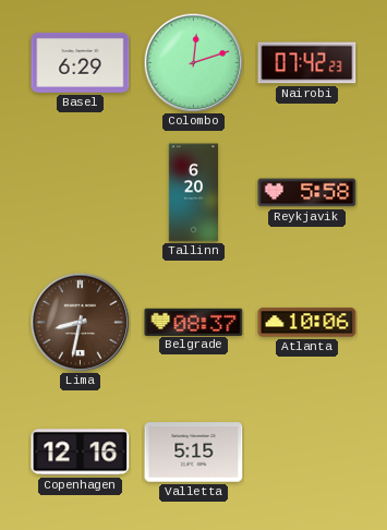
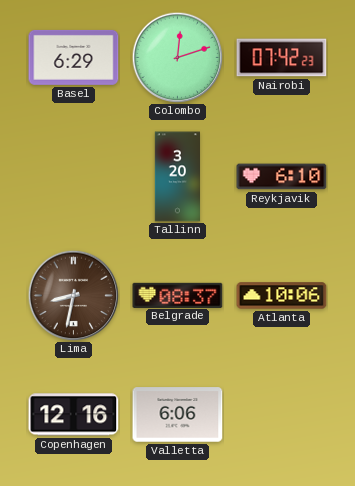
Tallinn: 6:20 -> 3:20
Reykjavik: 5:58 -> 6:10
Valletta: 5:15 -> 6:06
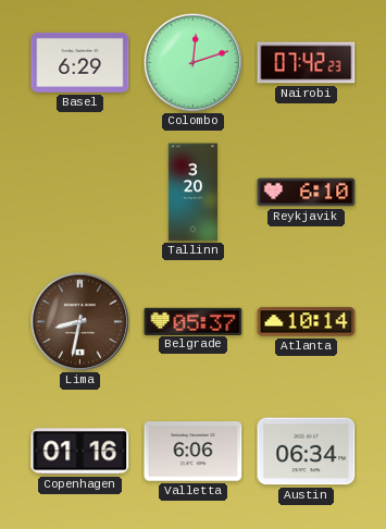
Belgrade: 08:37 -> 05:37
Atlanta: 10:06 -> 10:14
Copenhagen: 12:16 -> 01:16
Austin: none -> 06:34
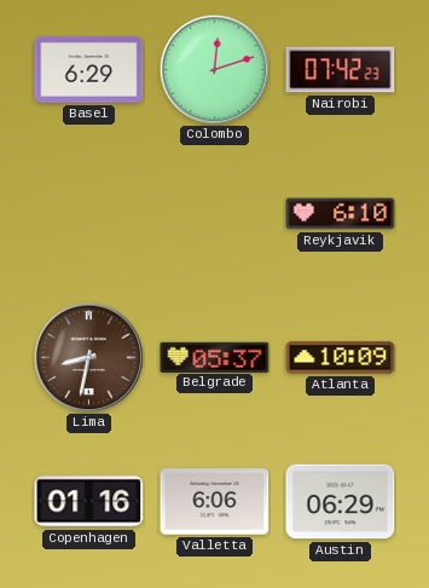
Tallinn: 3:20 -> none
Atlanta: 10:14 -> 10:09
Austin: 06:34 -> 06:29
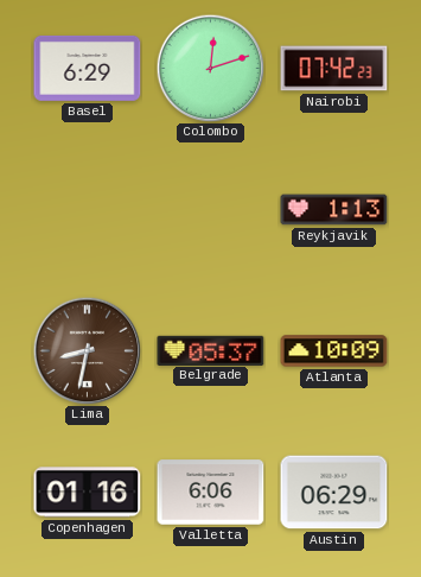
Reykjavik: 6:10 -> 1:13
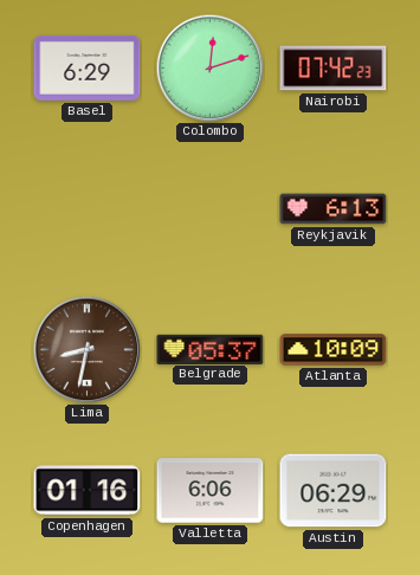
Reykjavik: 1:13 -> 6:13
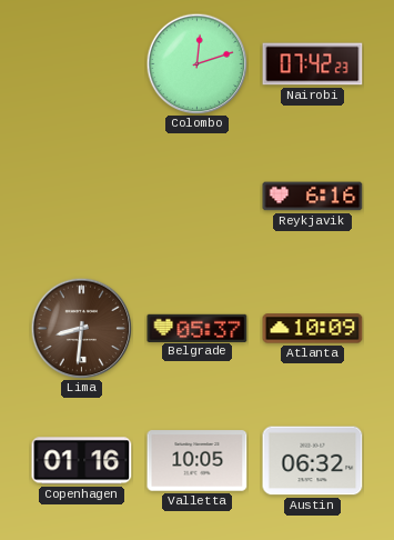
Basel: 6:29 -> none
Reykjavik: 6:13 -> 6:16
Lima: 8:32 -> 8:31
Valletta: 6:06 -> 10:05
Austin: 06:29 -> 06:32
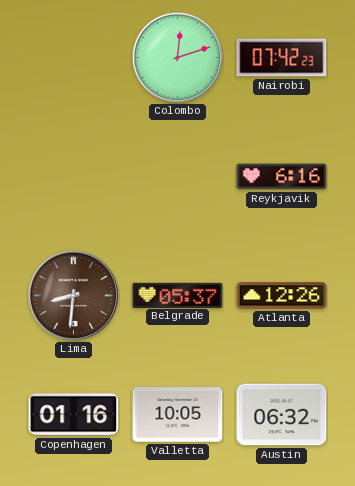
Atlanta: 10:09 -> 12:26
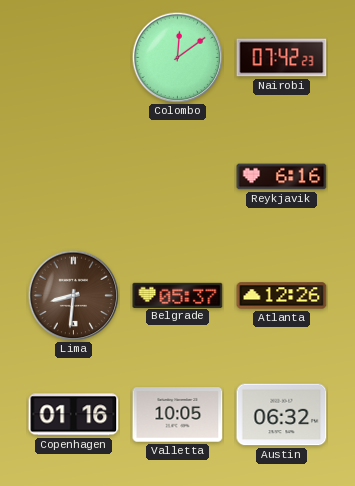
Colombo: 12:12 -> 12:09
